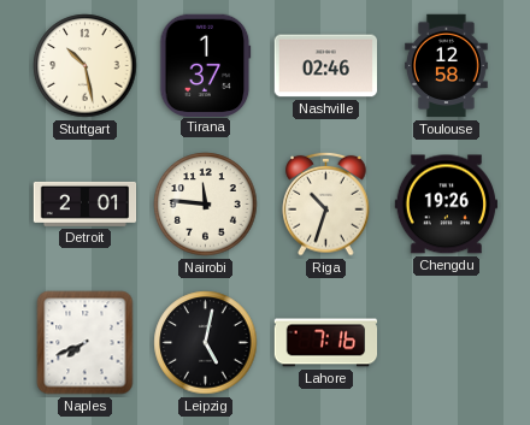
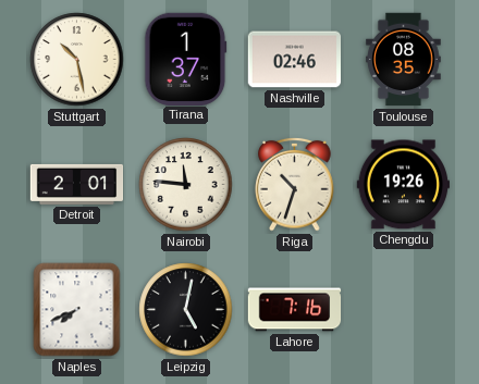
Toulouse: 12:58 -> 08:35
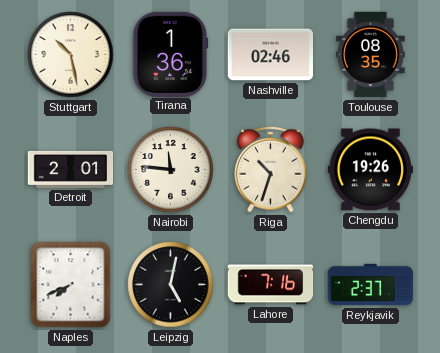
Tirana: 1:37 -> 1:36
Reykjavik: none -> 2:37
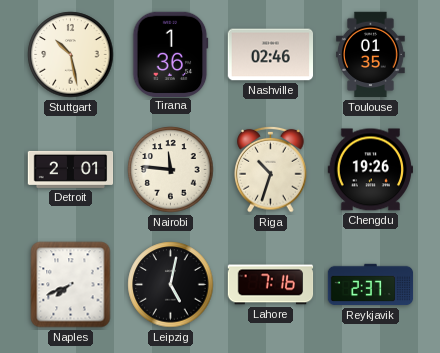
Toulouse: 08:35 -> 01:35
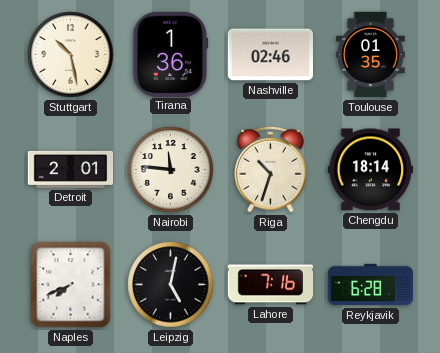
Chengdu: 19:26 -> 18:14
Reykjavik: 2:37 -> 6:28
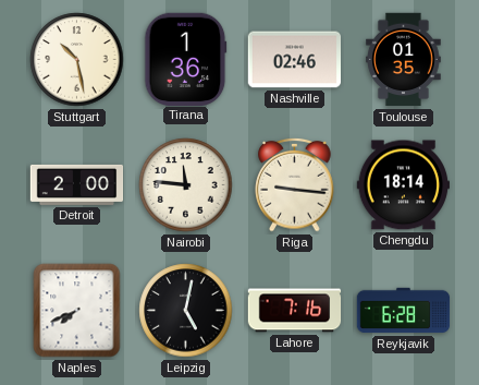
Detroit: 2:01 -> 2:00
Riga: 10:33 -> 9:16
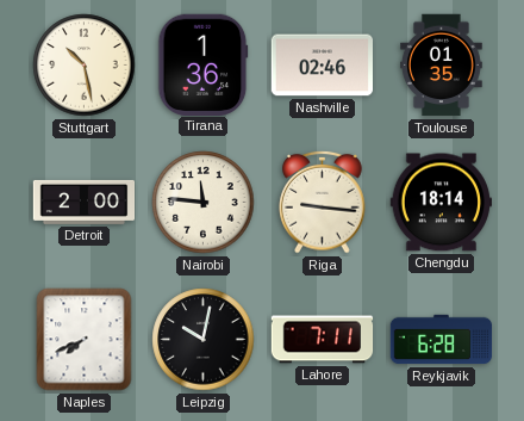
Leipzig: 5:02 -> 10:02
Lahore: 7:16 -> 7:11
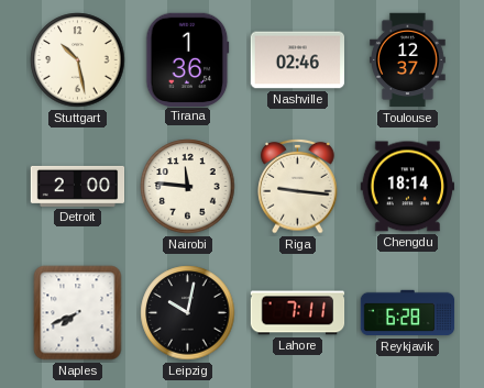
Toulouse: 01:35 -> 12:37
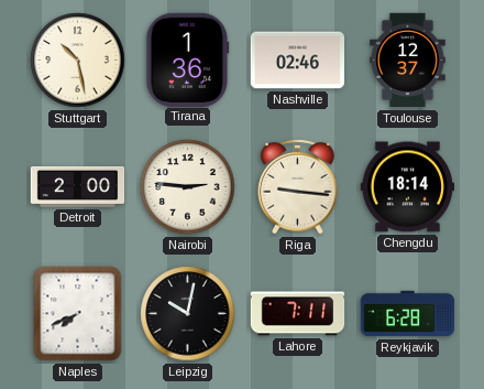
Nairobi: 11:46 -> 2:46
